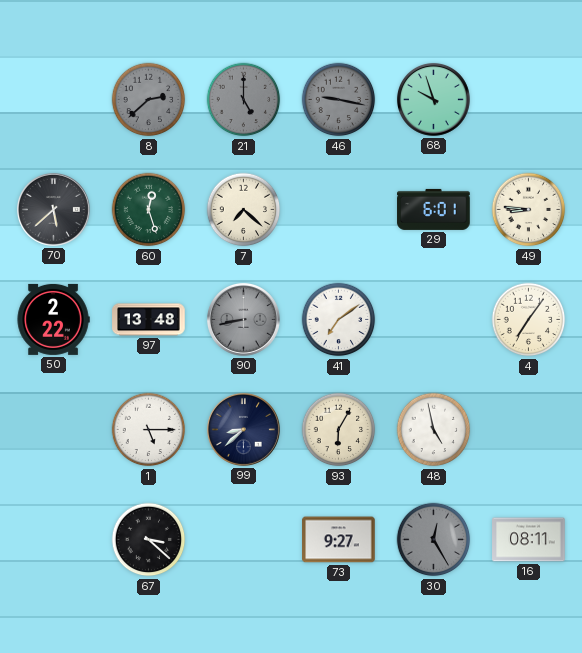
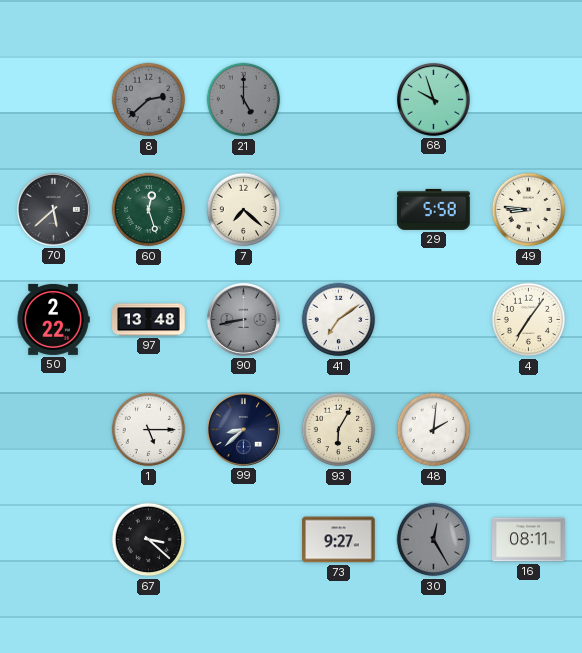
46: 9:17 -> none
29: 6:01 -> 5:58
48: 4:58 -> 2:01
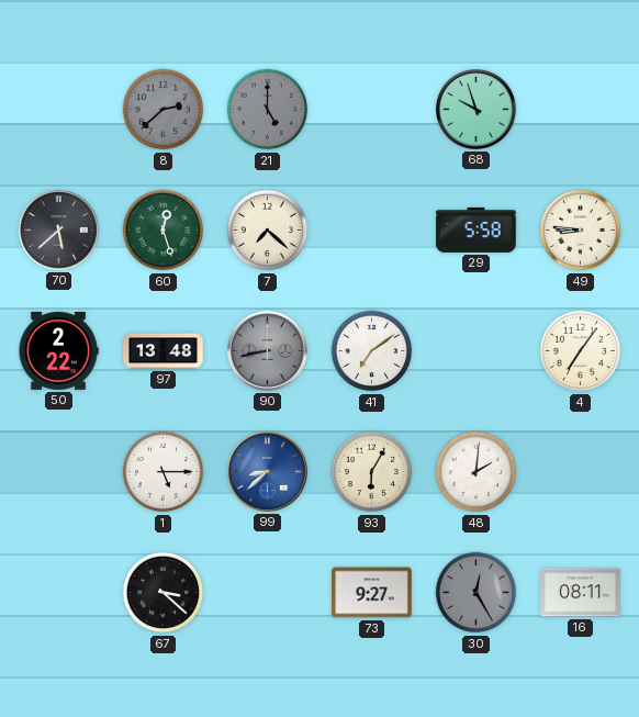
99 dial: navy -> blue
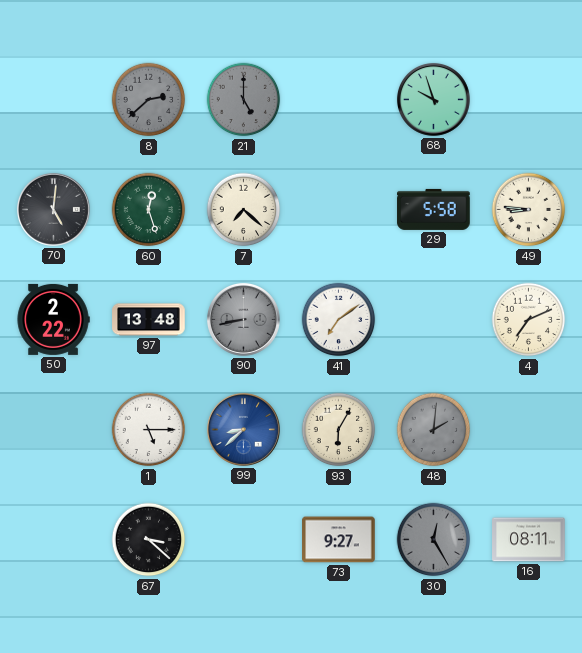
70: 5:38 -> 5:01
4: 7:06 -> 7:11
48 dial: white -> grey
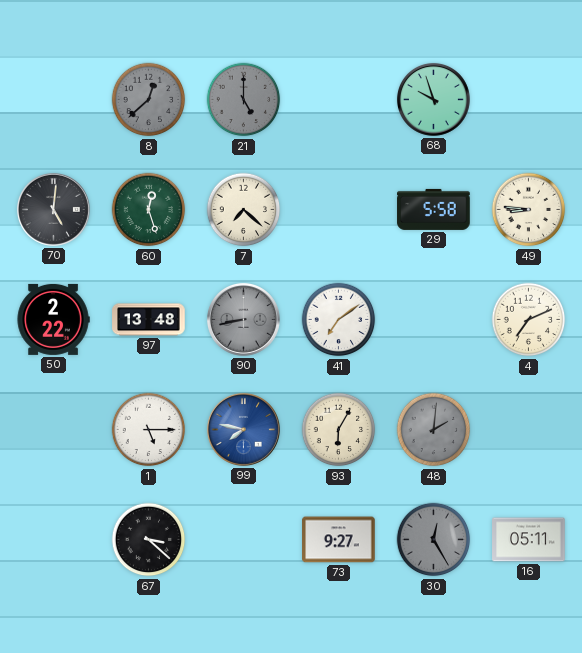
8: 2:38 -> 12:38
99: 8:38 -> 7:47
16: 08:11 -> 05:11
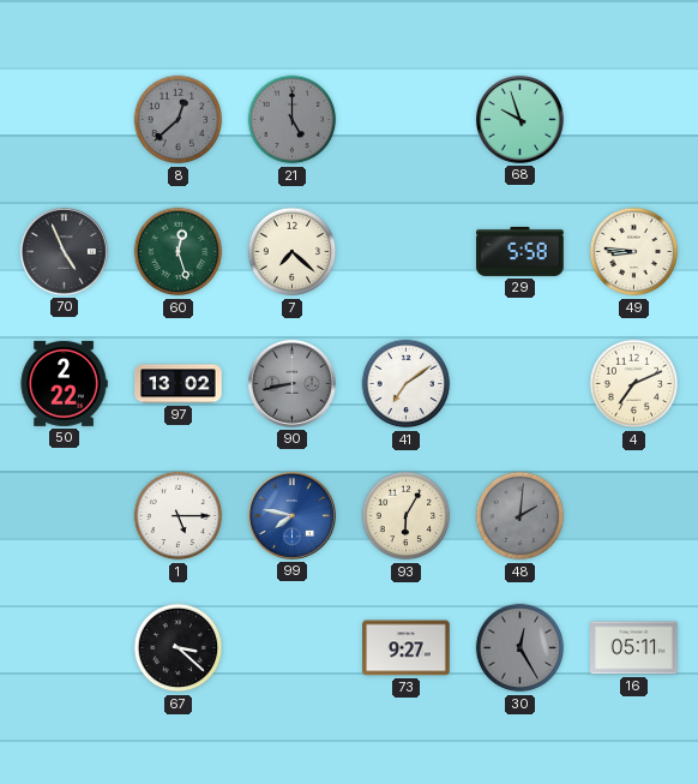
70: 5:01 -> 4:56
97: 13:48 -> 13:02
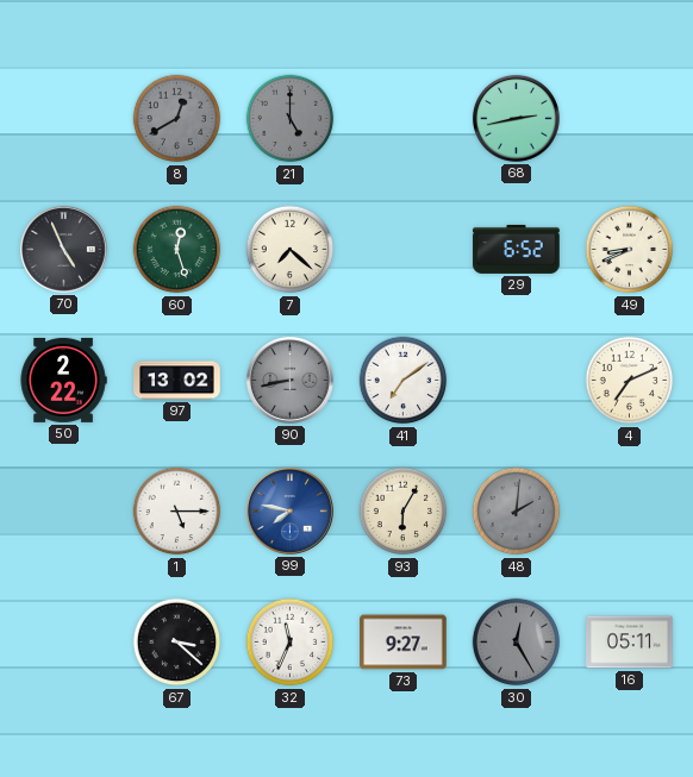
8: 12:38 -> 12:40
68: 9:57 -> 2:43
29: 5:58 -> 6:52
49: 8:46 -> 8:41
32: none -> 11:34
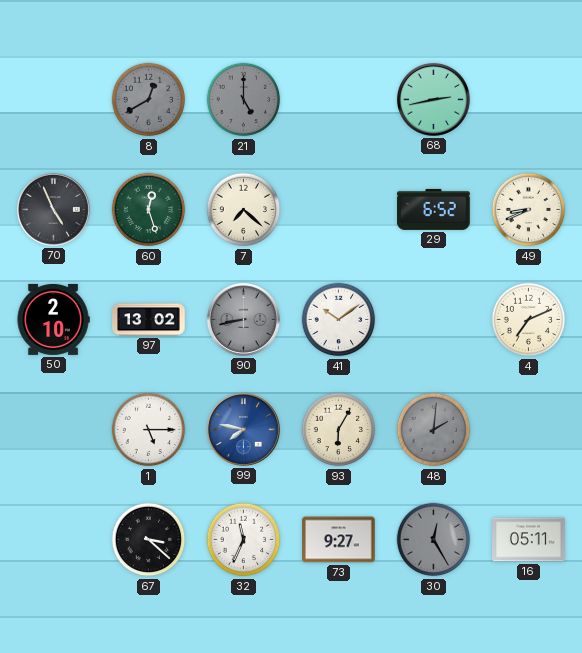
50: 2:22 -> 2:10
41: 7:09 -> 10:09
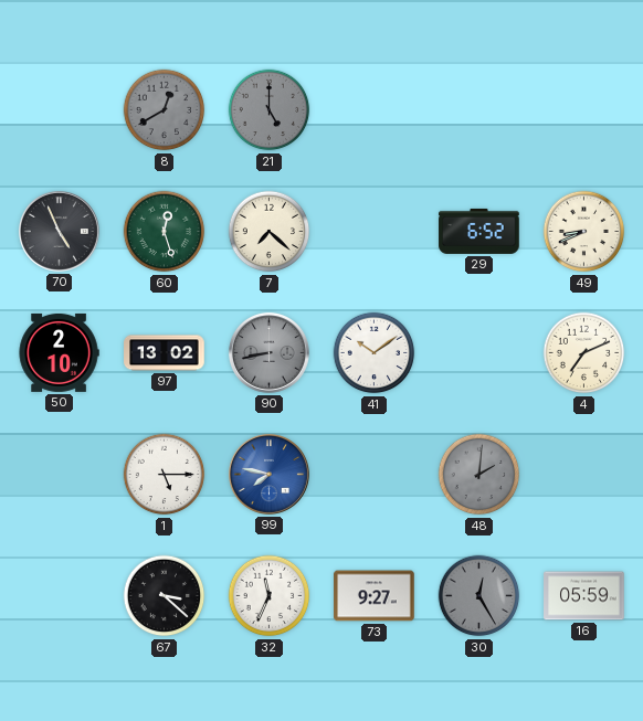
68: 2:43 -> none
93: 6:05 -> none
16: 05:11 -> 05:59
